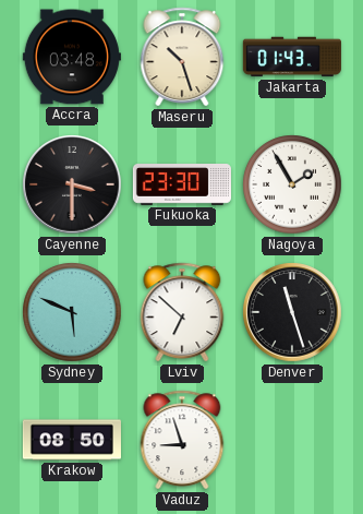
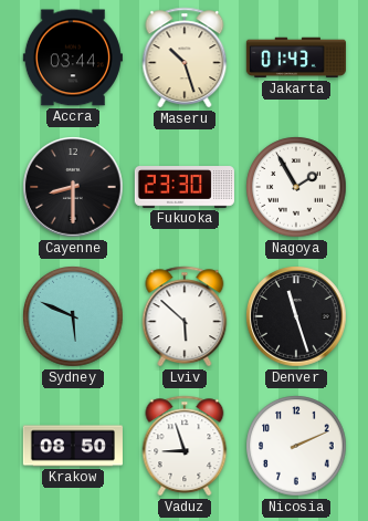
Accra: 03:48 -> 03:44
Cayenne: 3:30 -> 8:30
Lviv: 6:52 -> 5:52
Nicosia: none -> 2:11
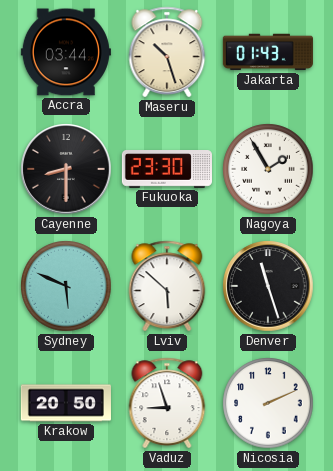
Krakow: 08:50 -> 20:50
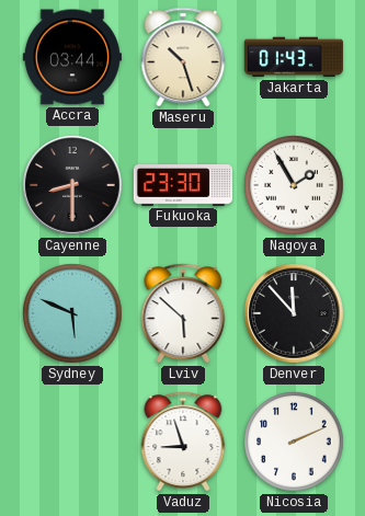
Denver: 11:27 -> 11:53
Krakow: 20:50 -> none
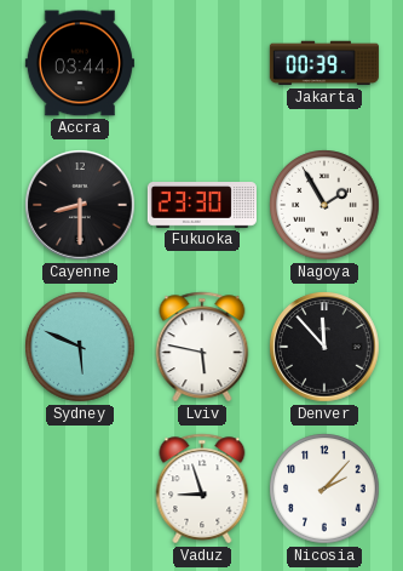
Maseru: 10:27 -> none
Jakarta: 01:43 -> 00:39
Lviv: 5:52 -> 5:47
Nicosia: 2:11 -> 2:07
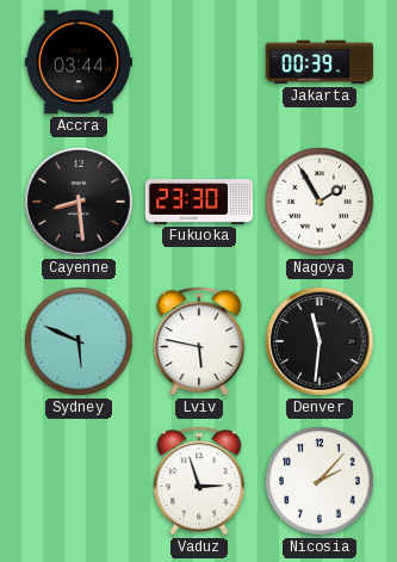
Cayenne: 8:30 -> 8:29
Denver: 11:53 -> 11:31
Vaduz: 8:57 -> 2:57
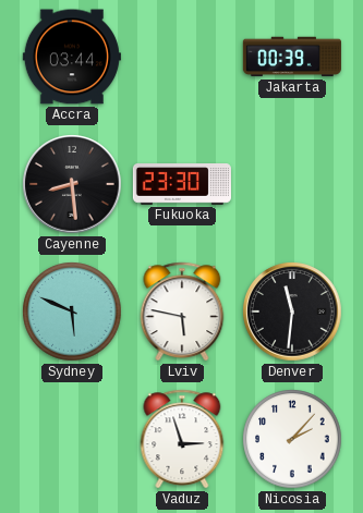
Nagoya: 1:55 -> none
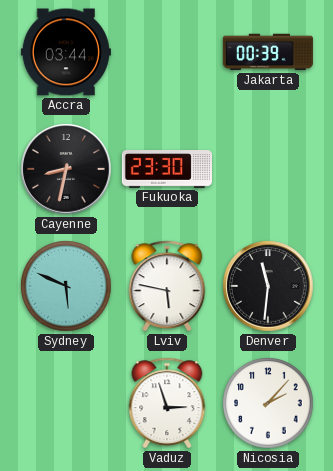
Cayenne: 8:29 -> 8:32
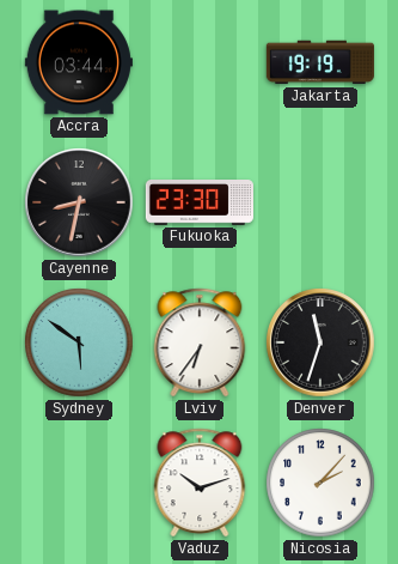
Jakarta: 00:39 -> 19:19
Sydney: 5:49 -> 5:51
Lviv: 5:47 -> 6:36
Denver: 11:31 -> 11:33
Vaduz: 2:57 -> 10:12
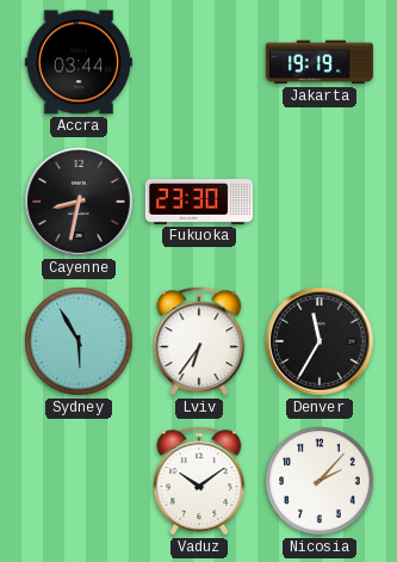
Sydney: 5:51 -> 5:55
Denver: 11:33 -> 11:35
Vaduz: 10:12 -> 10:09
